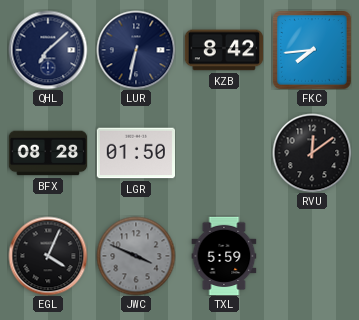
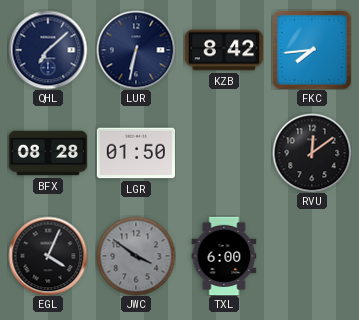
JWC: 3:49 -> 3:51
TXL: 5:59 -> 6:00
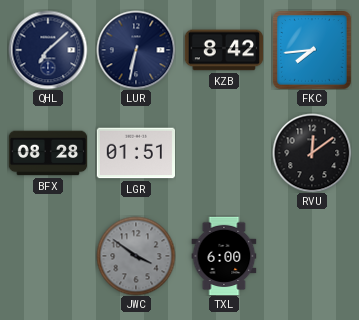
LGR: 01:50 -> 01:51
EGL: 4:04 -> none
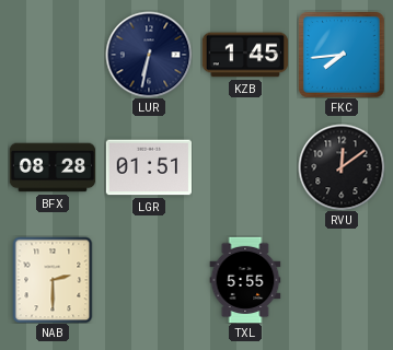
QHL: 7:08 -> none
KZB: 8:42 -> 1:45
NAB: none -> 2:30
JWC: 3:51 -> none
TXL: 6:00 -> 5:55
